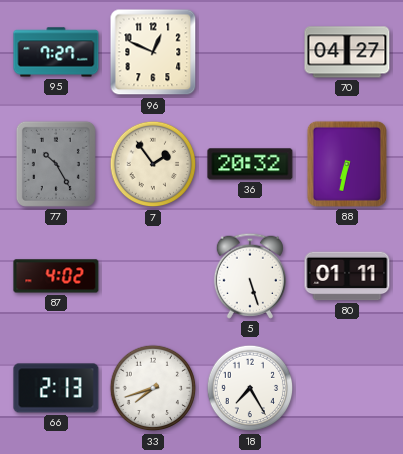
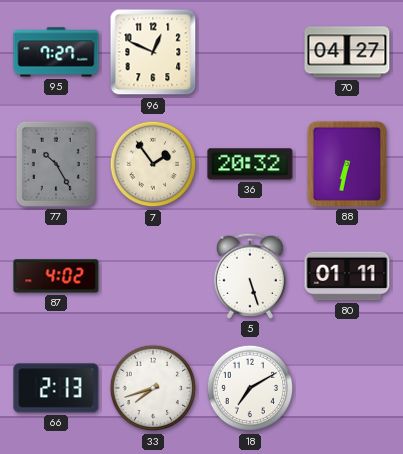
18: 7:25 -> 7:10
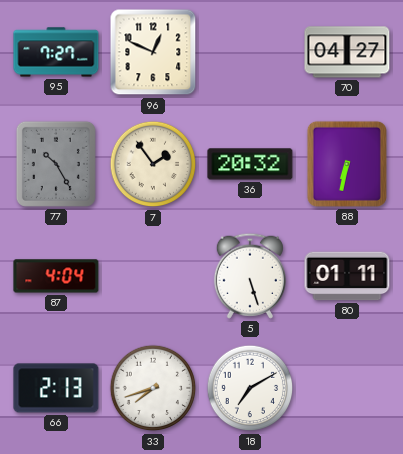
87: 4:02 -> 4:04
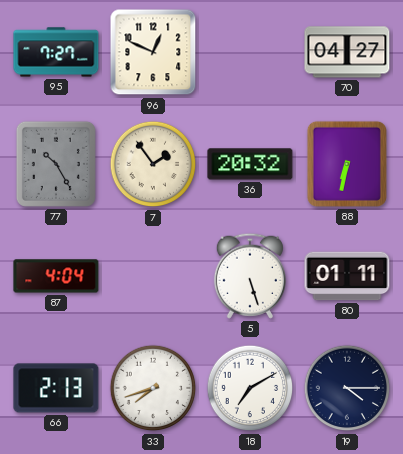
19: none -> 4:15
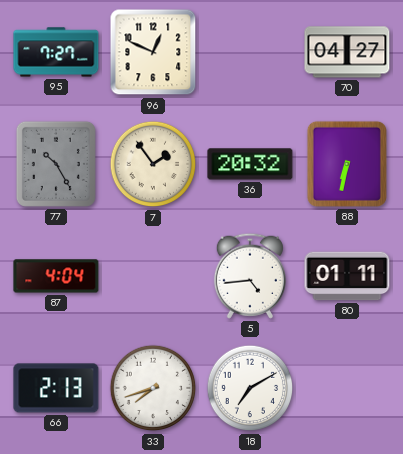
5: 5:27 -> 4:44
19: 4:15 -> none
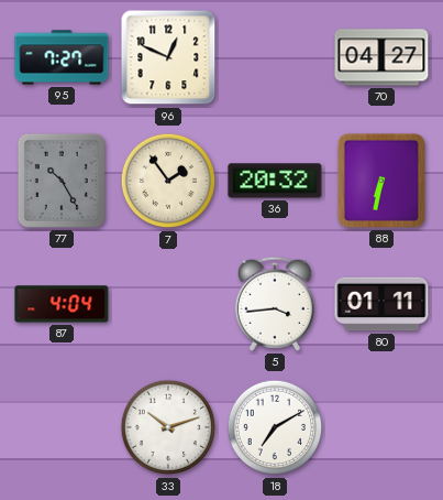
5: 4:44 -> 3:44
66: 2:13 -> none
33: 7:42 -> 10:12
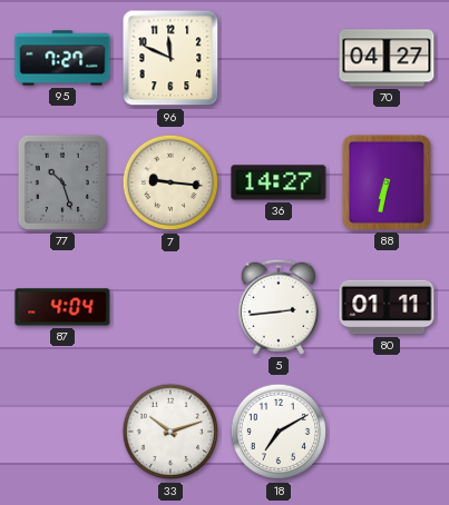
96: 12:49 -> 11:49
77: 10:25 -> 10:27
7: 1:54 -> 9:16
36: 20:32 -> 14:27
5: 3:44 -> 2:44
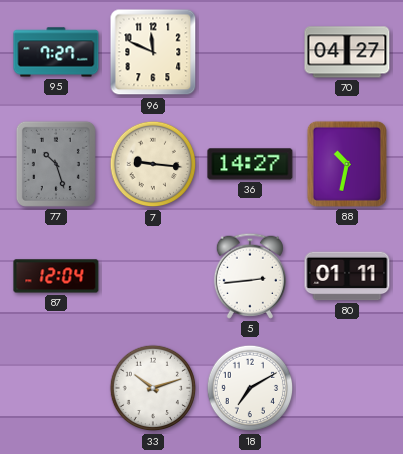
88: 6:32 -> 10:32
87: 4:04 -> 12:04
